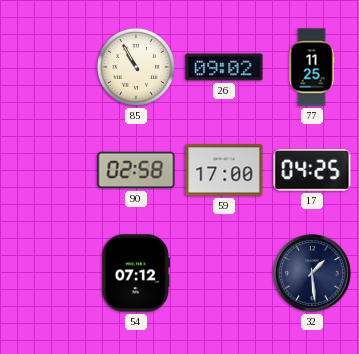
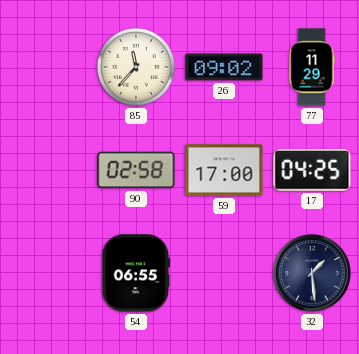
85: 10:55 -> 11:37
77: 11:25 -> 11:29
54: 07:12 -> 06:55
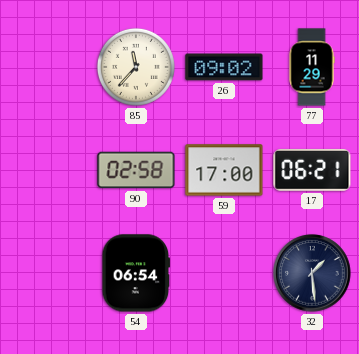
17: 04:25 -> 06:21
54: 06:55 -> 06:54
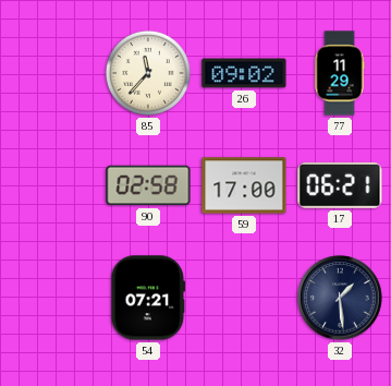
54: 06:54 -> 07:21
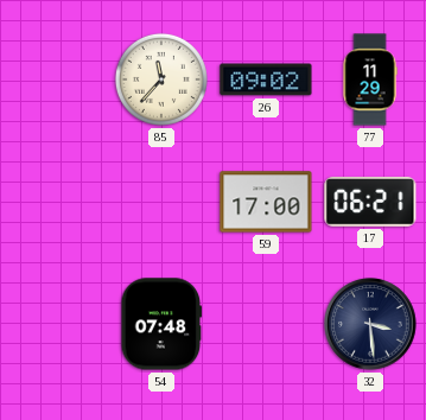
90: 02:58 -> none
54: 07:21 -> 07:48
32: 1:29 -> 3:29
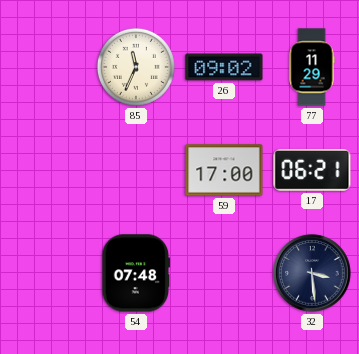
85: 11:37 -> 11:34
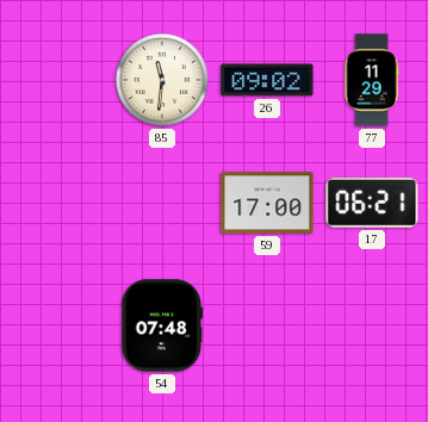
85: 11:34 -> 11:31
32: 3:29 -> none
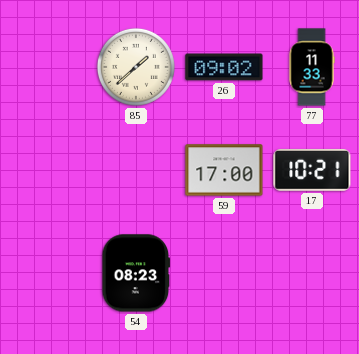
85: 11:31 -> 1:38
77: 11:29 -> 11:33
17: 06:21 -> 10:21
54: 07:48 -> 08:23
